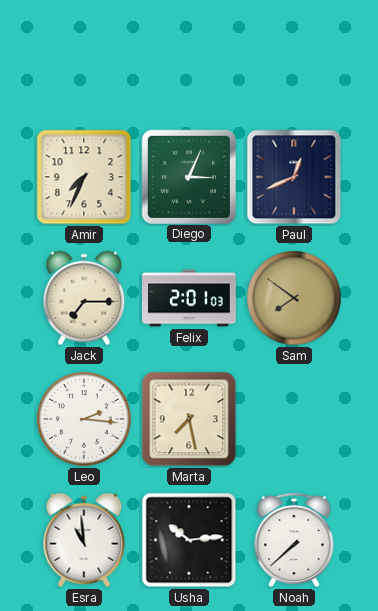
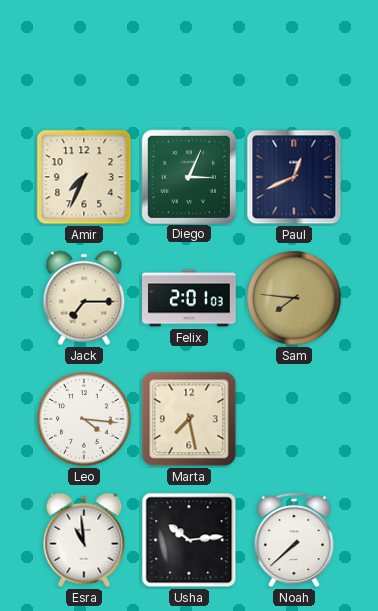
Sam: 7:51 -> 7:46
Leo: 2:16 -> 4:16
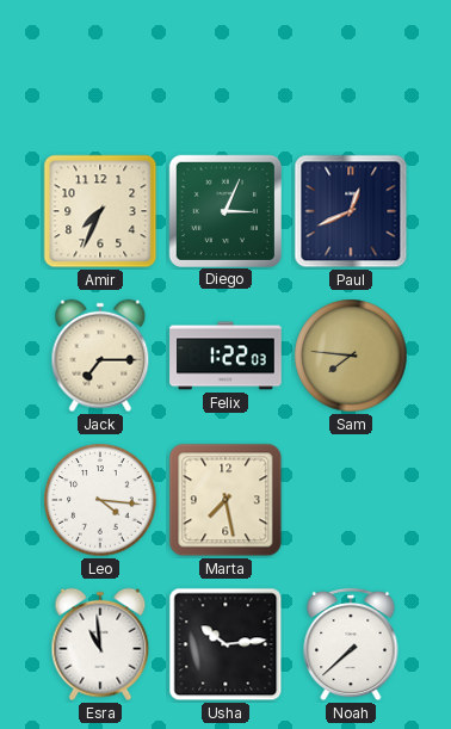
Felix: 2:01 -> 1:22
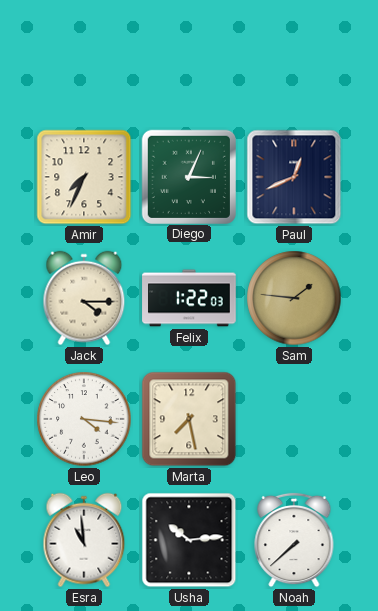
Jack: 7:15 -> 4:15
Sam: 7:46 -> 1:46
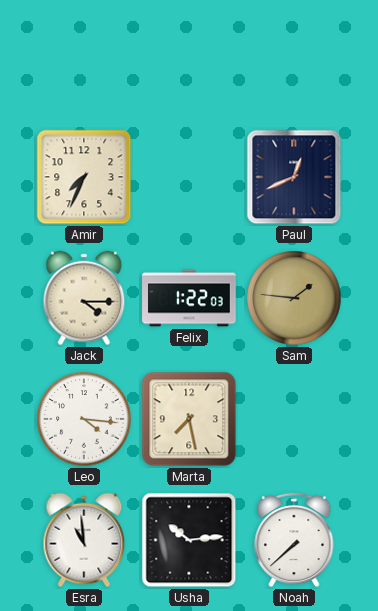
Diego: 3:04 -> none
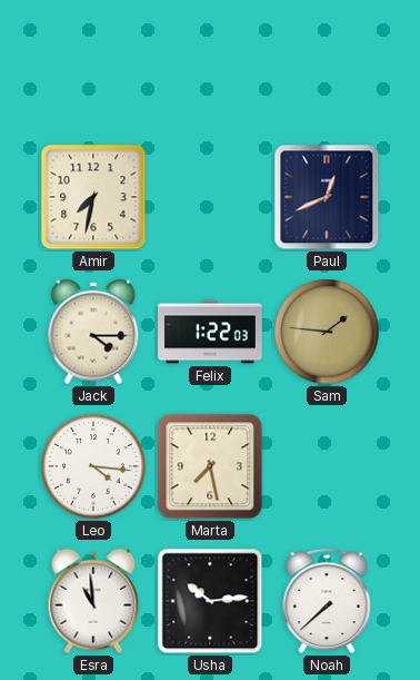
Amir: 7:34 -> 7:32
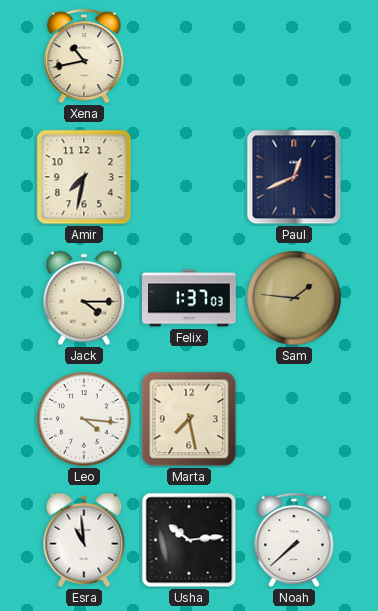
Xena: none -> 10:43
Felix: 1:22 -> 1:37
